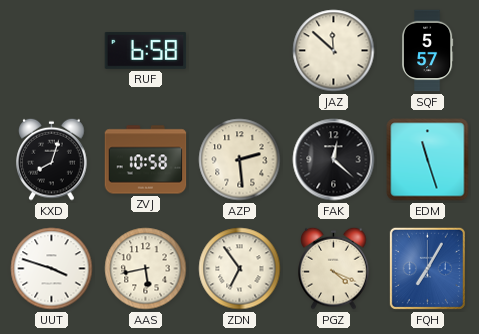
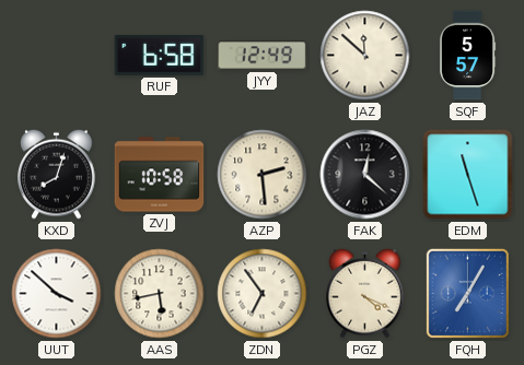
JYY: none -> 12:49
UUT: 3:48 -> 3:52
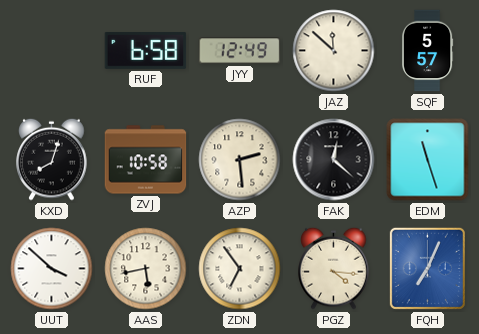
PGZ: 4:19 -> 4:16
FQH: 7:05 -> 7:04
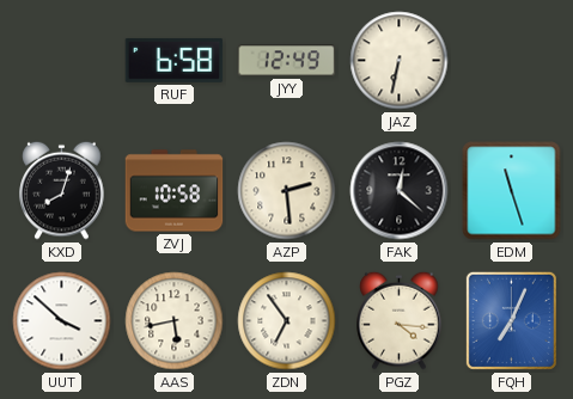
JAZ: 11:52 -> 6:32
SQF: 5:57 -> none
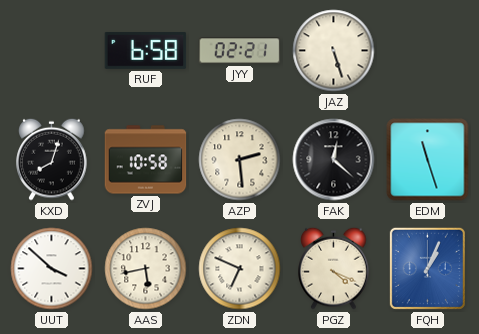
JYY: 12:49 -> 02:21
JAZ: 6:32 -> 5:27
ZDN: 6:54 -> 6:49
PGZ: 4:16 -> 4:19
FQH: 7:04 -> 1:04
